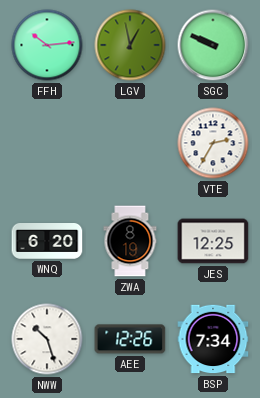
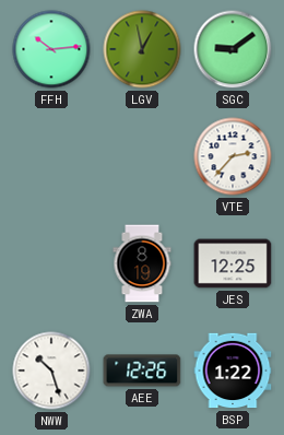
SGC: 9:49 -> 9:09
VTE: 2:35 -> 2:37
WNQ: 6:20 -> none
BSP: 7:34 -> 1:22
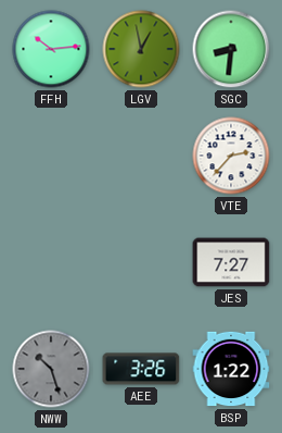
SGC: 9:09 -> 8:31
ZWA: 8:19 -> none
JES: 12:25 -> 7:27
NWW dial: white -> grey
AEE: 12:26 -> 3:26
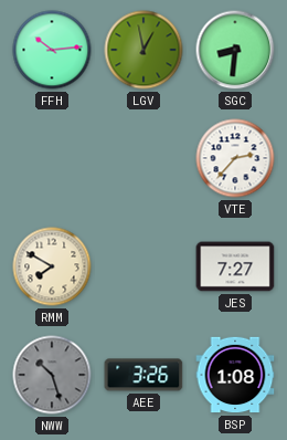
RMM: none -> 7:50
BSP: 1:22 -> 1:08
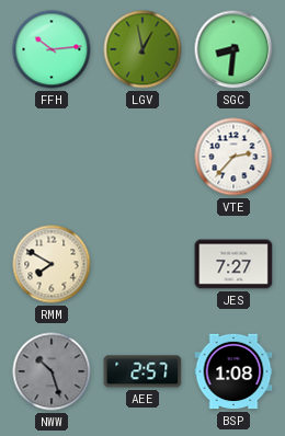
AEE: 3:26 -> 2:57
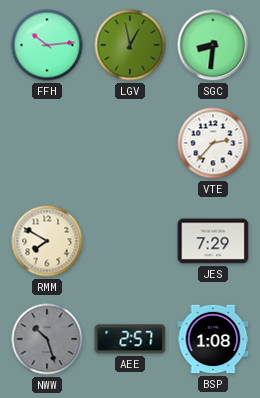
JES: 7:27 -> 7:29
